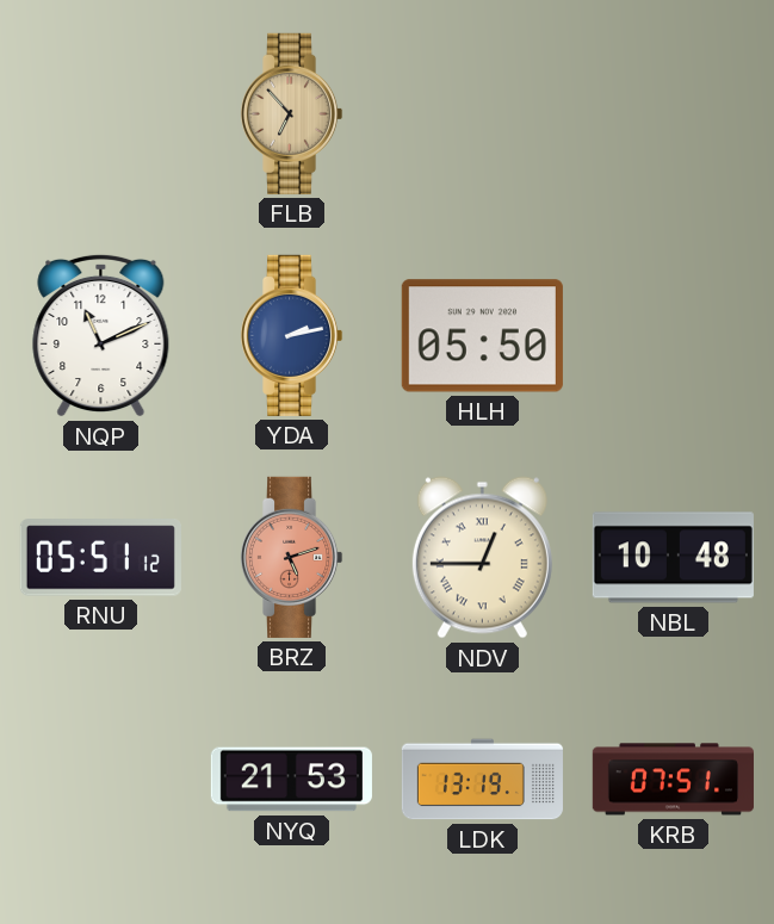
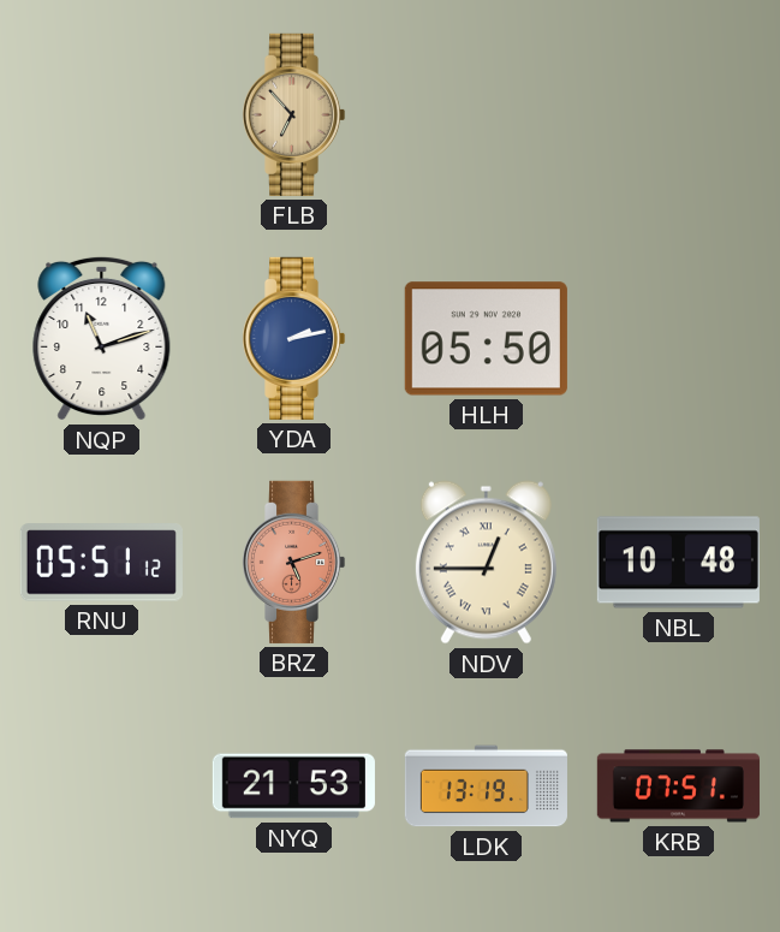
NQP: 11:11 -> 11:12
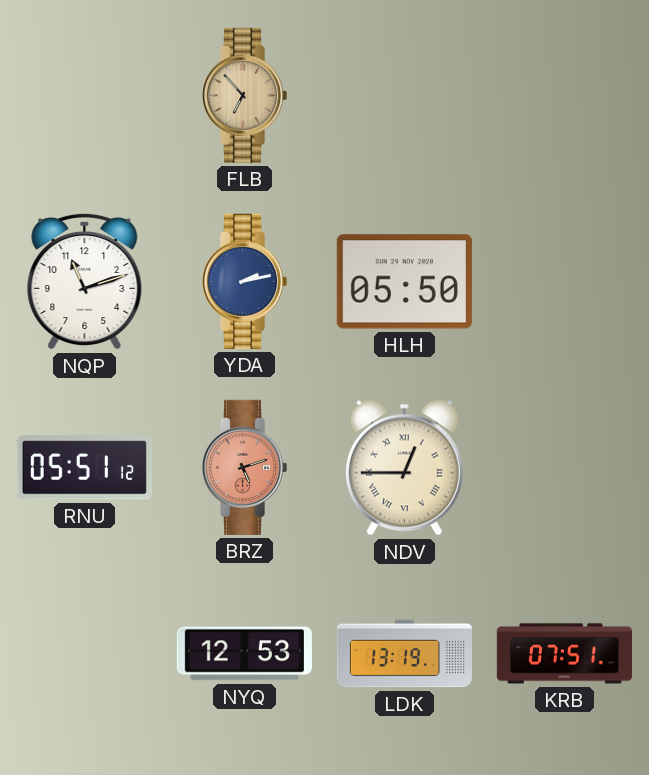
NBL: 10:48 -> none
NYQ: 21:53 -> 12:53
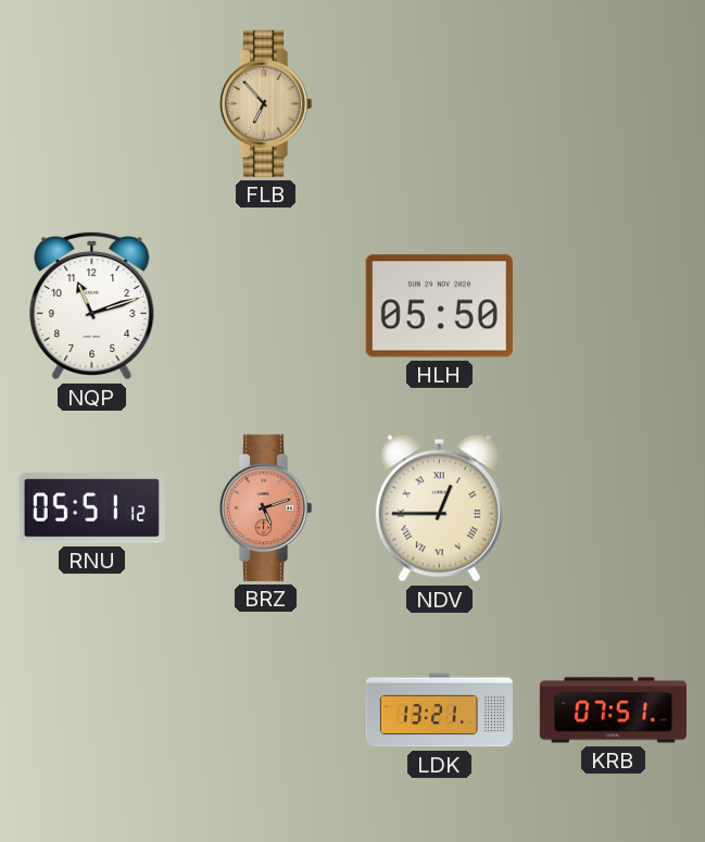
YDA: 2:13 -> none
NYQ: 12:53 -> none
LDK: 13:19 -> 13:21
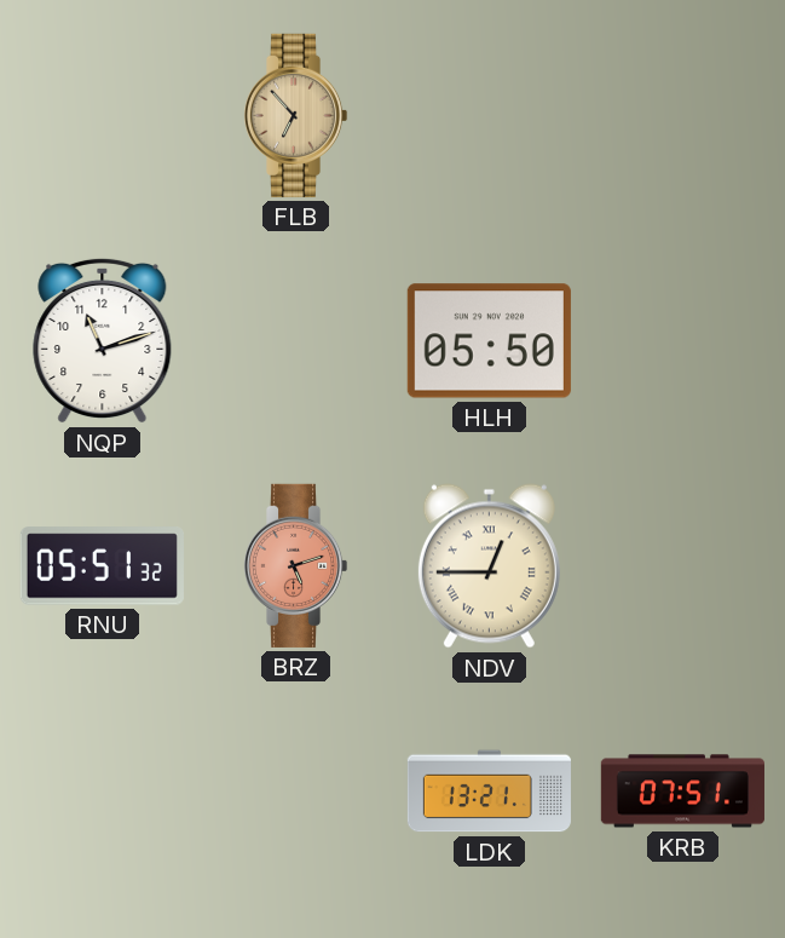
RNU: 05:51:12 -> 05:51:32
